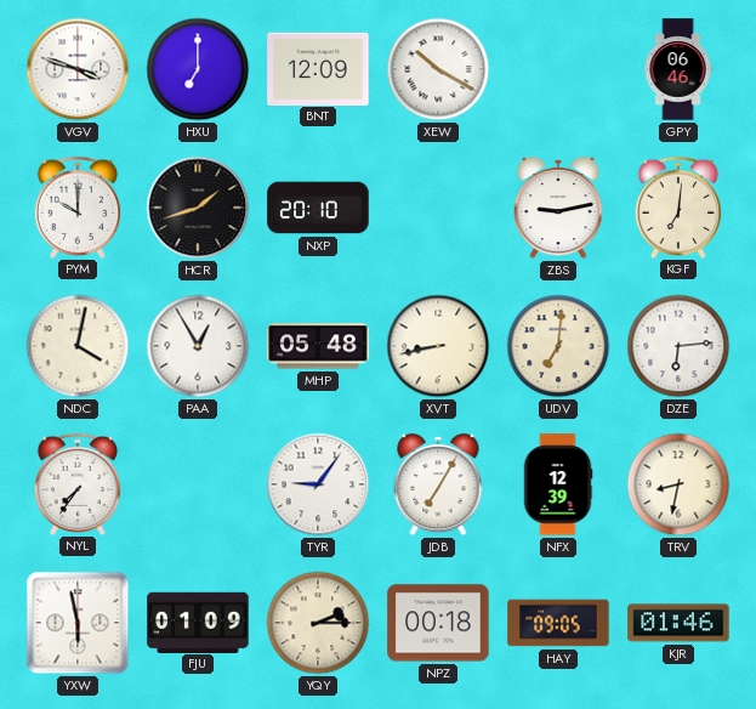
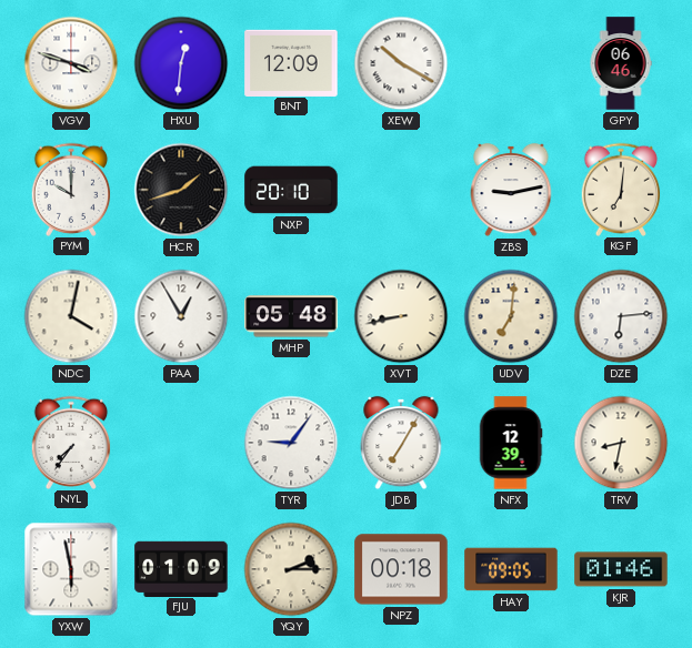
HXU: 7:00 -> 12:31
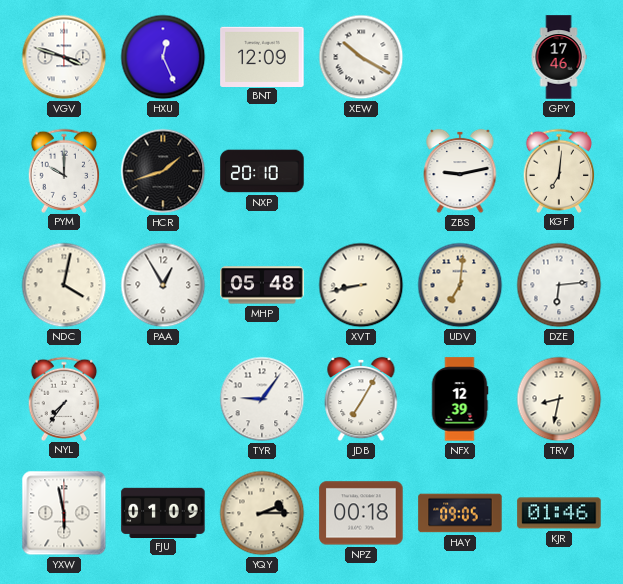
HXU: 12:31 -> 12:26
GPY: 06:46 -> 17:46
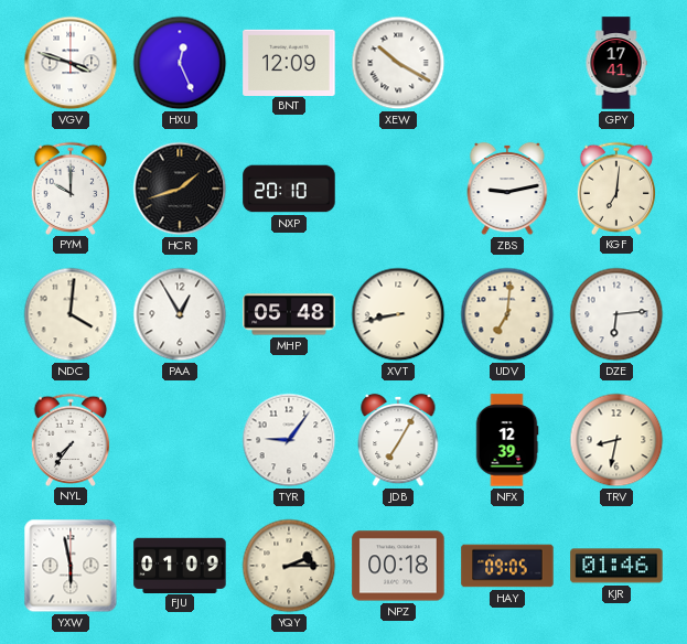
GPY: 17:46 -> 17:41
NDC: 4:02 -> 4:01
